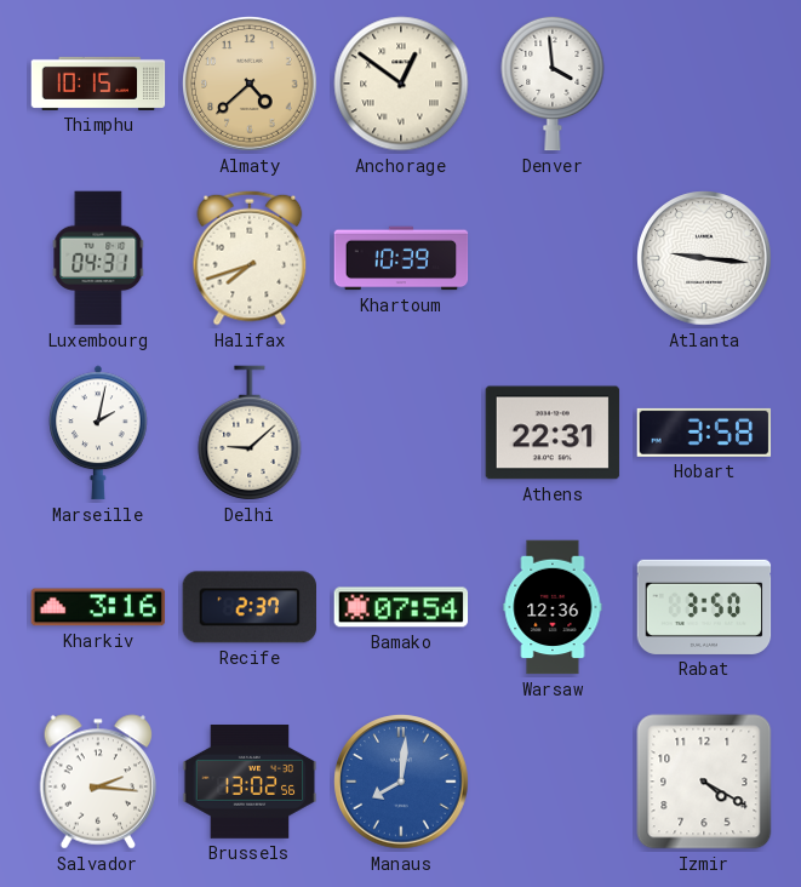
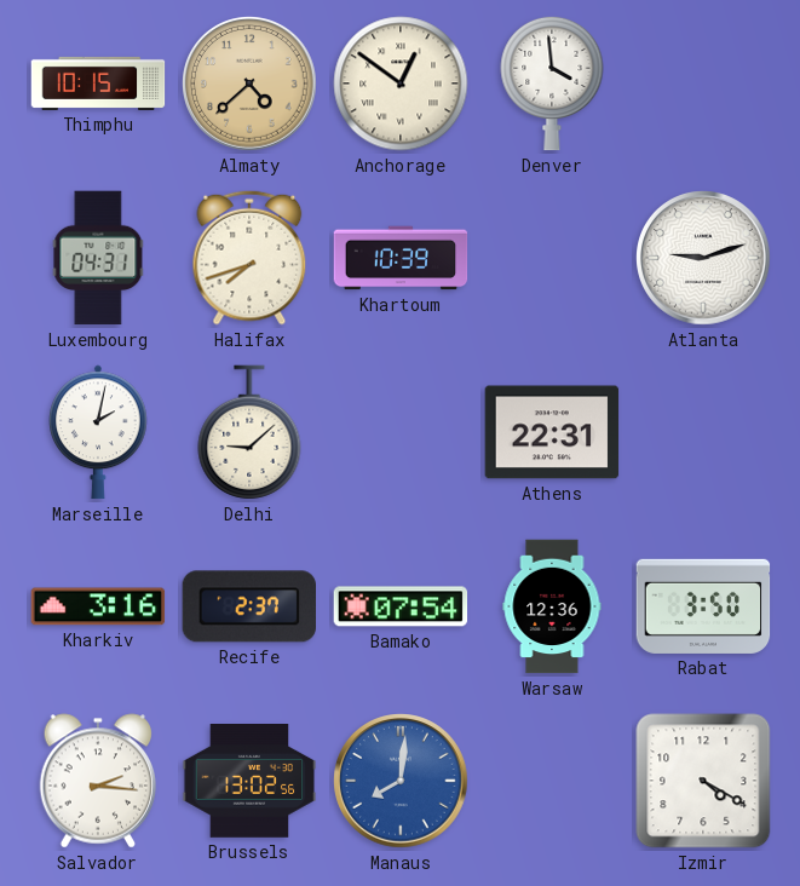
Atlanta: 9:16 -> 9:12
Hobart: 3:58 -> none
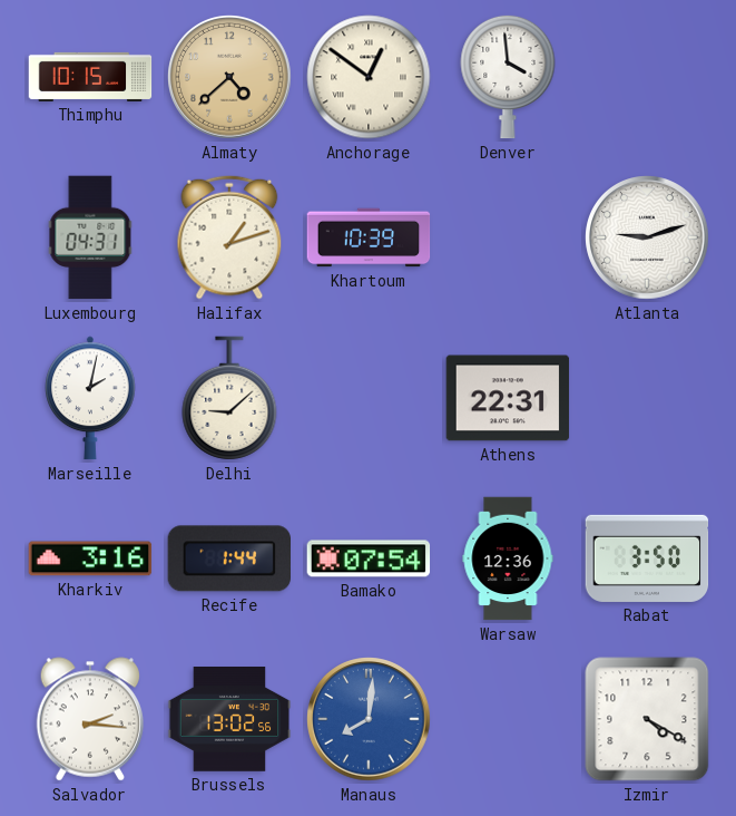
Halifax: 7:42 -> 1:12
Recife: 2:37 -> 1:44
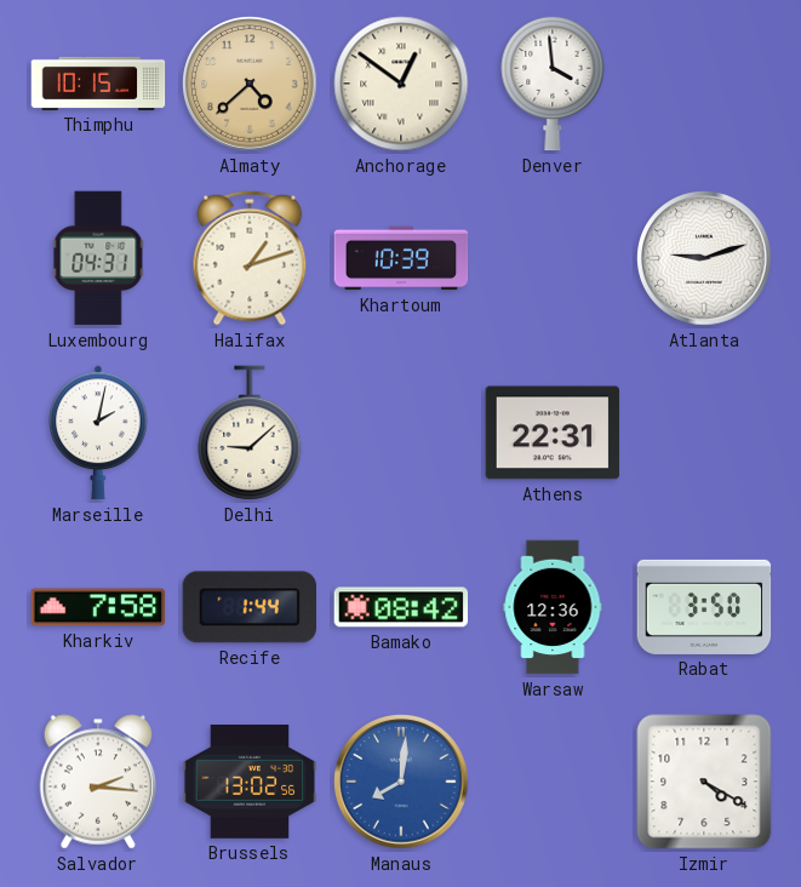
Kharkiv: 3:16 -> 7:58
Bamako: 07:54 -> 08:42
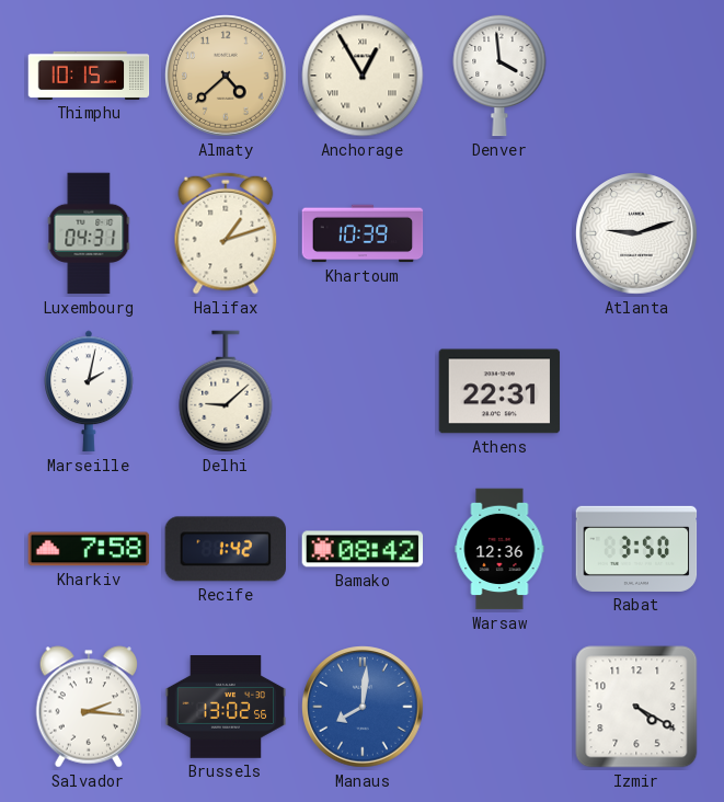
Anchorage: 12:51 -> 12:55
Recife: 1:44 -> 1:42
